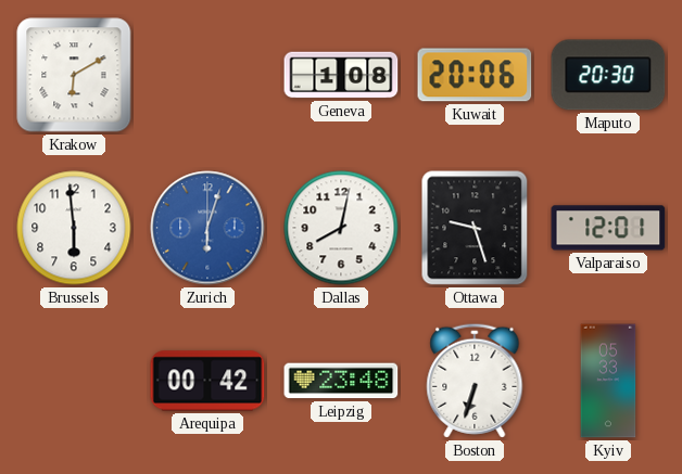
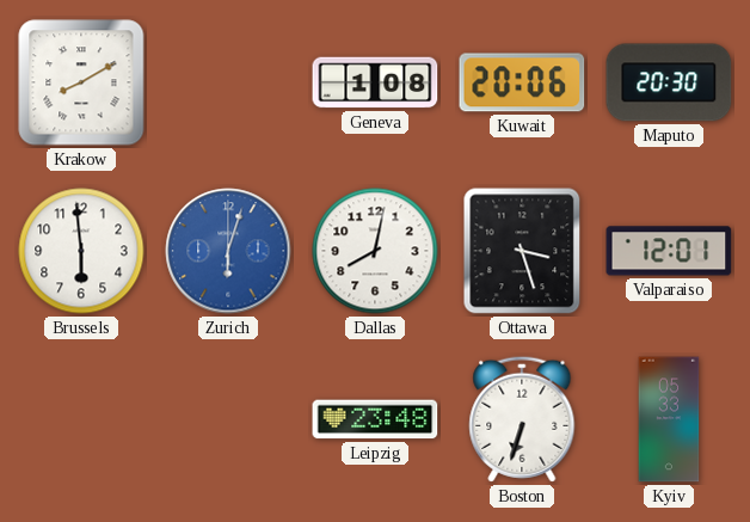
Krakow: 6:10 -> 8:10
Ottawa: 9:27 -> 3:27
Arequipa: 00:42 -> none
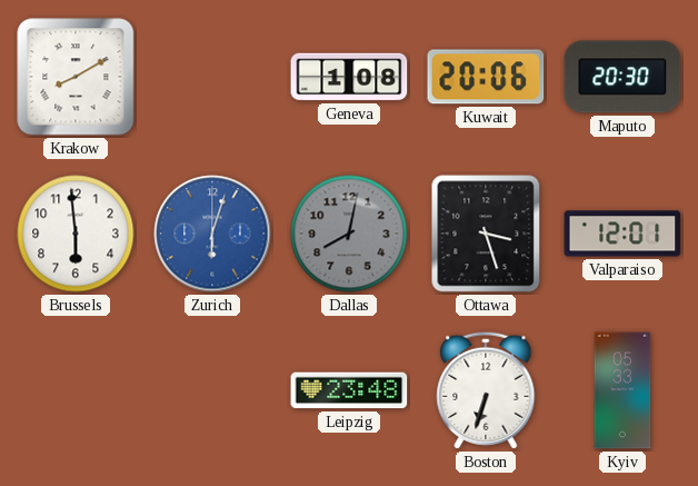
Dallas dial: white -> grey
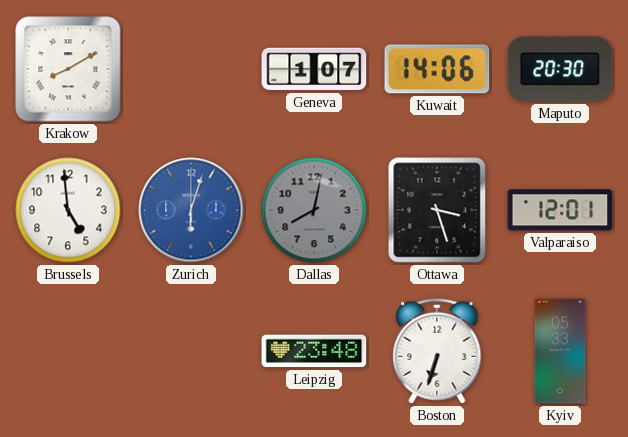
Geneva: 1:08 -> 1:07
Kuwait: 20:06 -> 14:06
Brussels: 5:59 -> 4:59
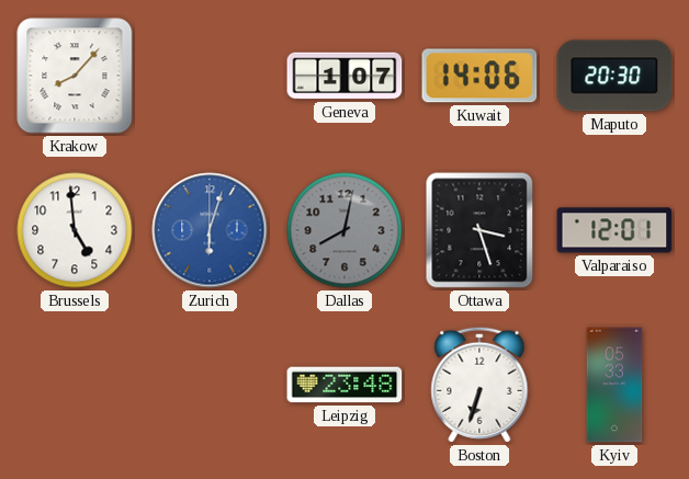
Krakow: 8:10 -> 8:07
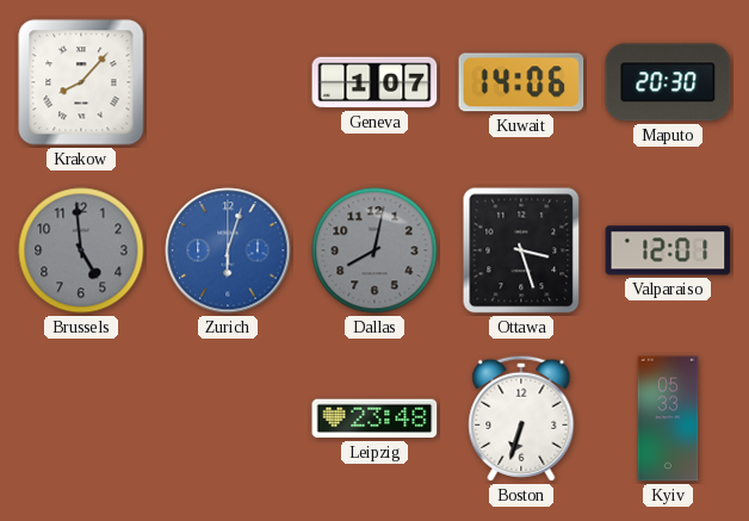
Brussels dial: white -> grey
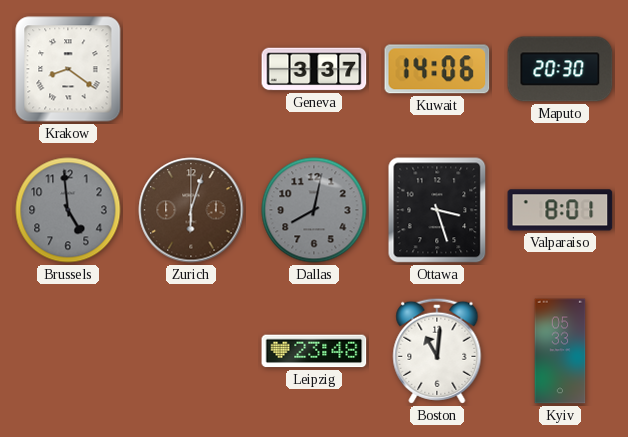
Krakow: 8:07 -> 8:21
Geneva: 1:07 -> 3:37
Zurich dial: blue -> brown
Valparaiso: 12:01 -> 8:01
Boston: 6:33 -> 11:01
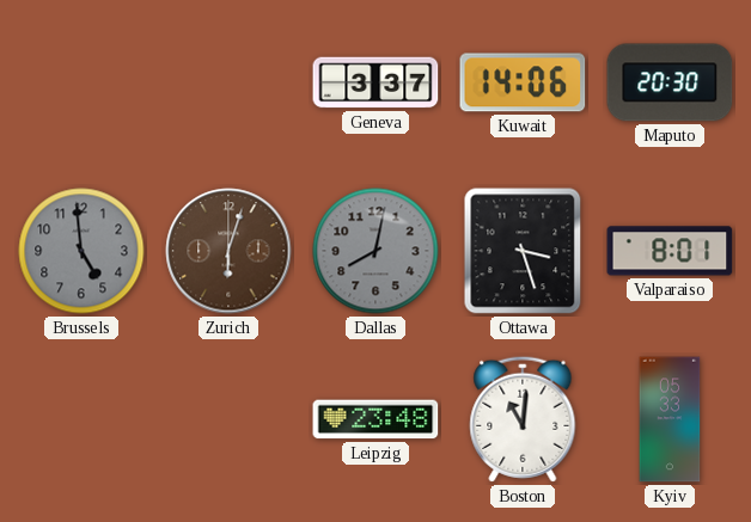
Krakow: 8:21 -> none
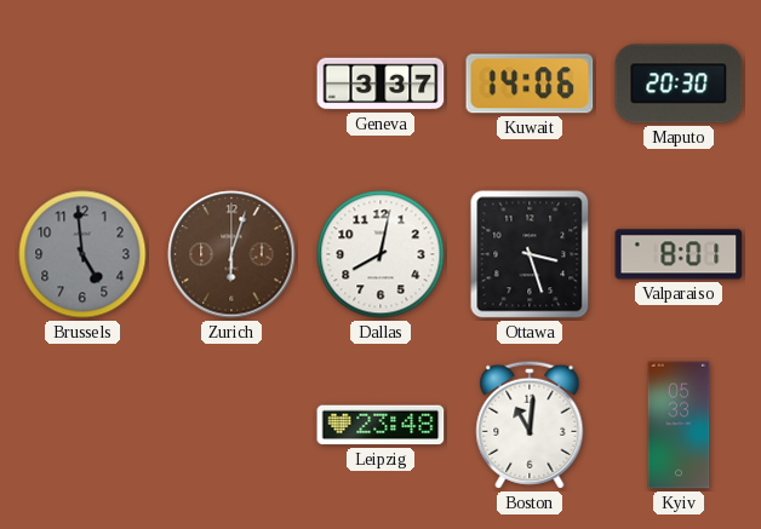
Dallas dial: grey -> white
